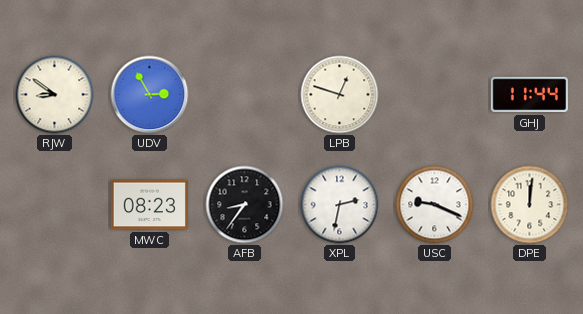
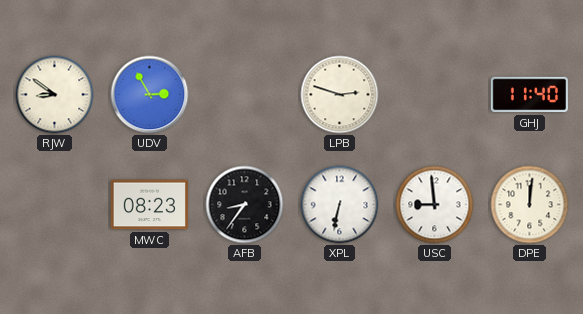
LPB: 12:48 -> 2:48
GHJ: 11:44 -> 11:40
XPL: 2:32 -> 6:32
USC: 9:19 -> 8:59
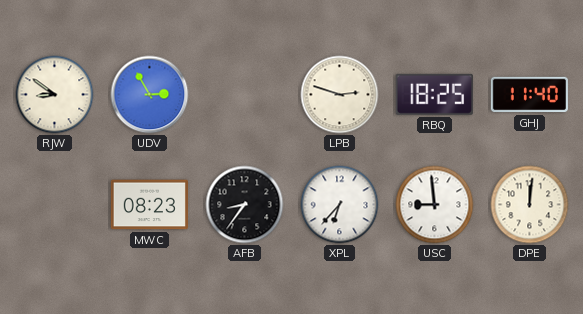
RBQ: none -> 18:25
XPL: 6:32 -> 6:37
